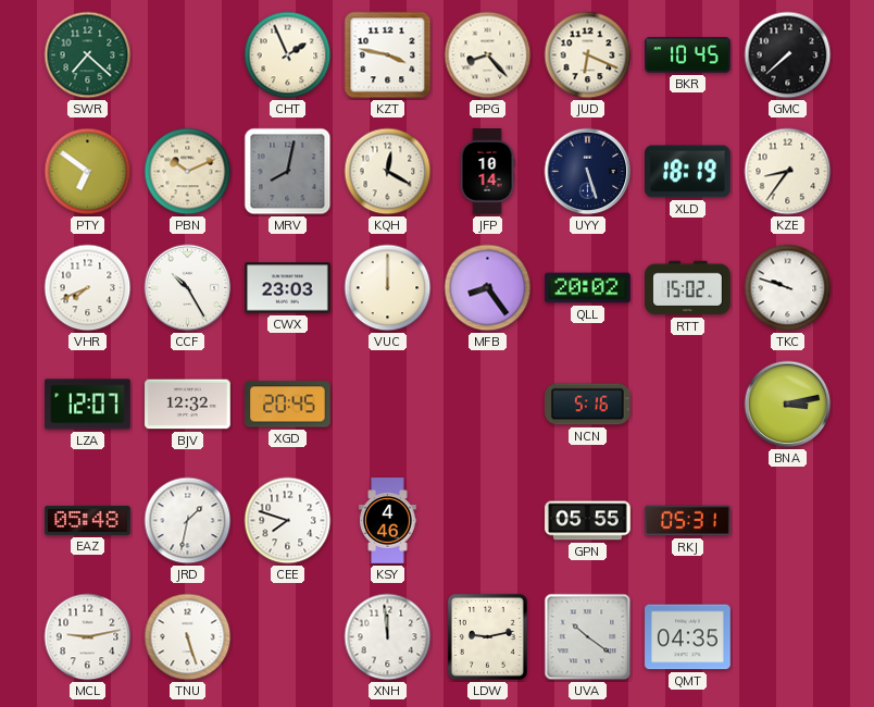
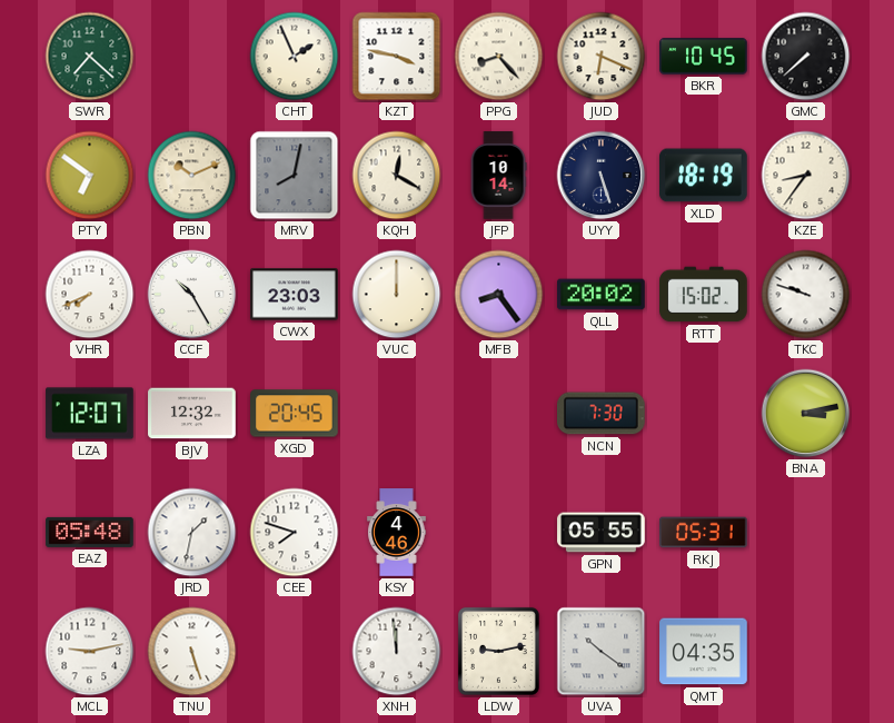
NCN: 5:16 -> 7:30
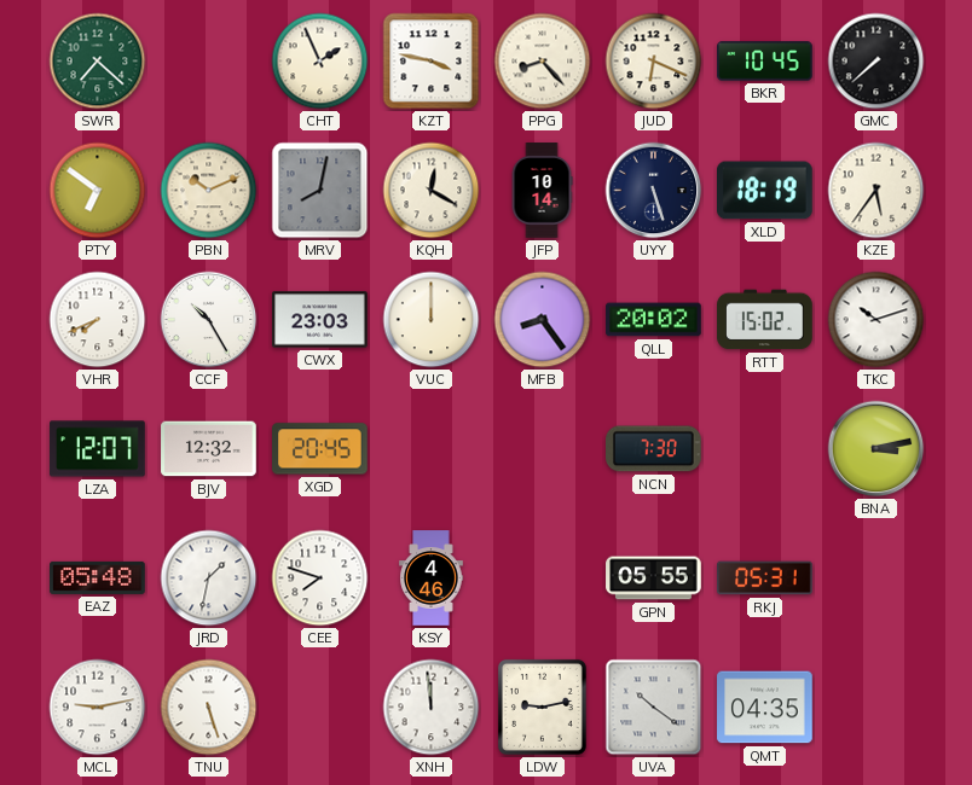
KZE: 8:36 -> 5:36
TKC: 9:48 -> 10:12
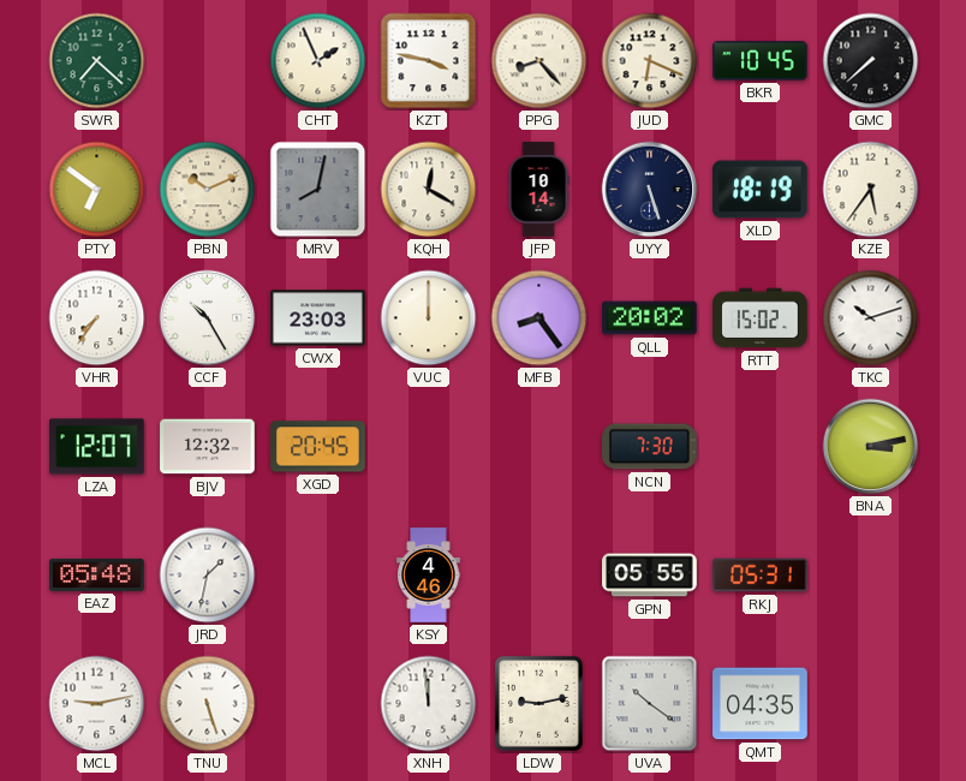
VHR: 7:41 -> 7:36
CEE: 7:48 -> none
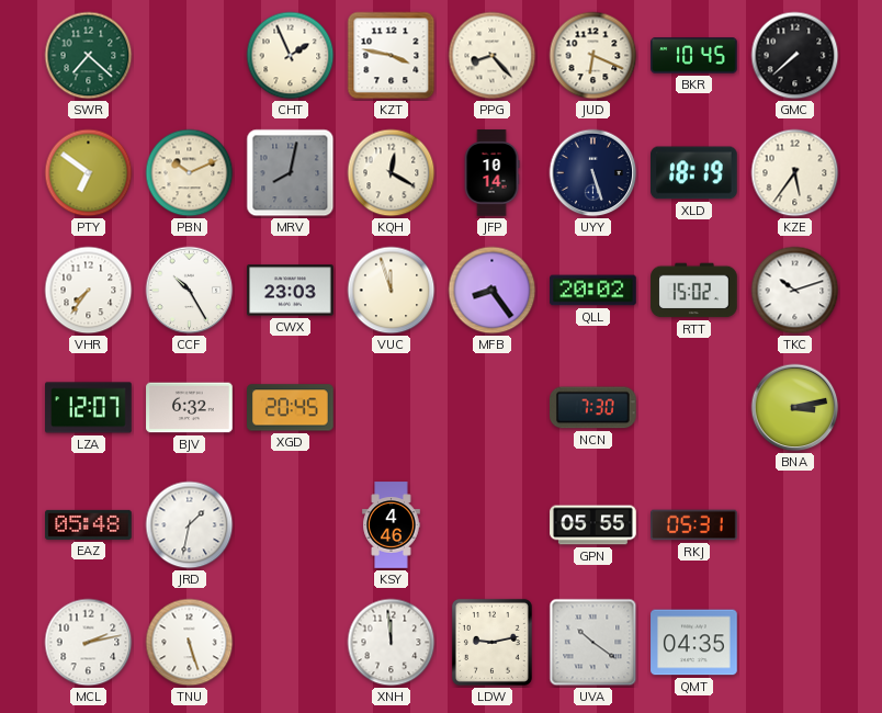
VUC: 12:00 -> 11:57
BJV: 12:32 -> 6:32
MCL: 9:13 -> 2:13
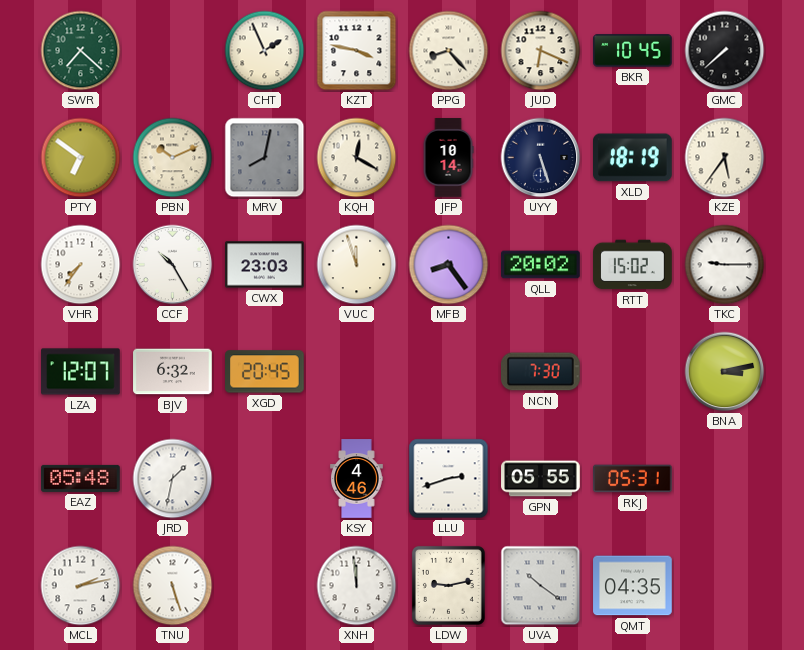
TKC: 10:12 -> 9:15
LLU: none -> 2:42
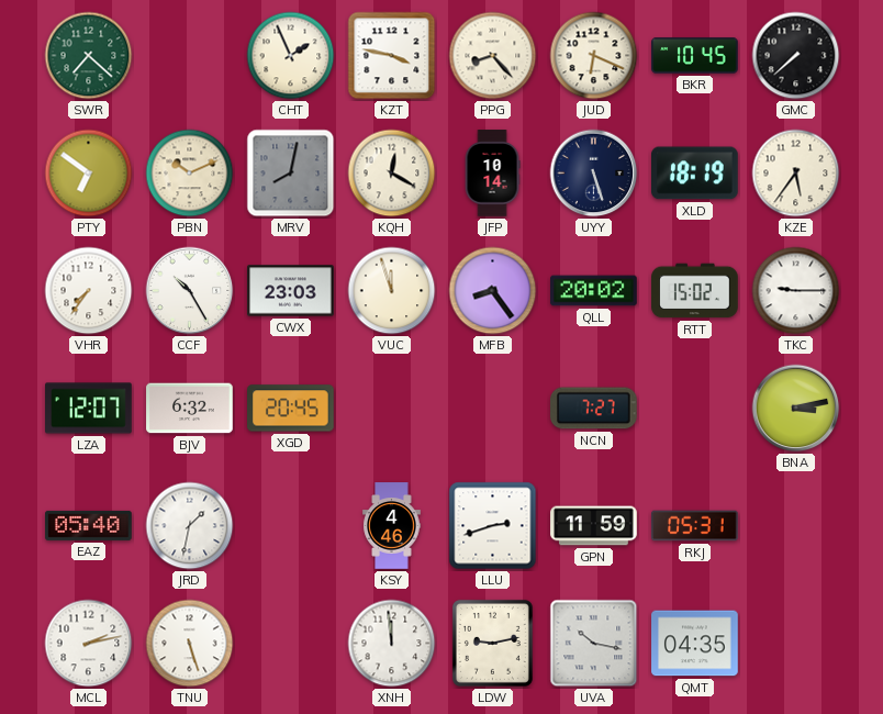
NCN: 7:30 -> 7:27
EAZ: 05:48 -> 05:40
GPN: 05:55 -> 11:59
UVA: 10:21 -> 10:17
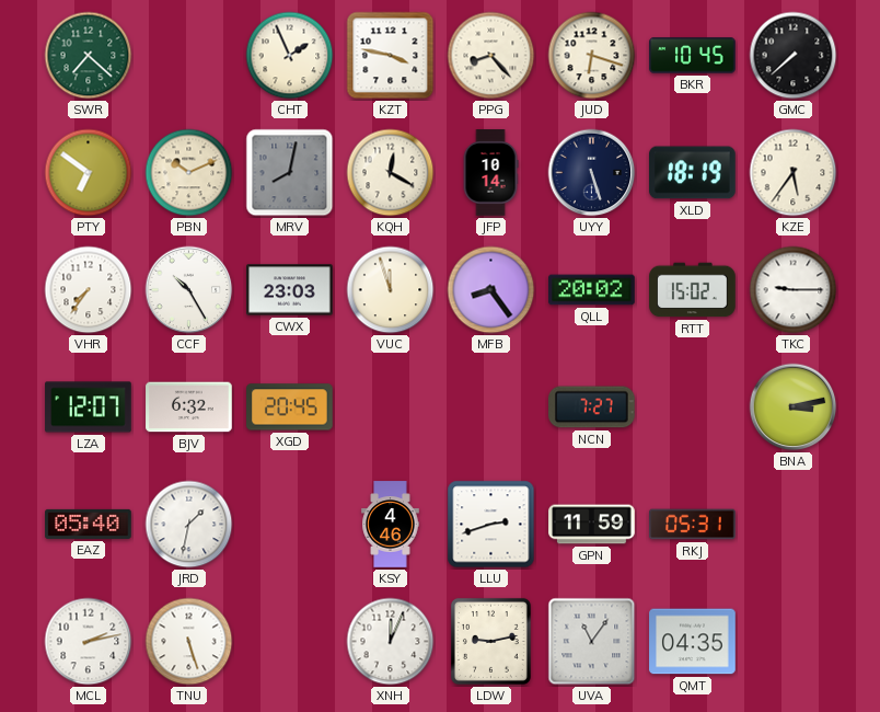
JUD: 6:19 -> 6:18
XNH: 11:59 -> 12:04
UVA: 10:17 -> 11:06
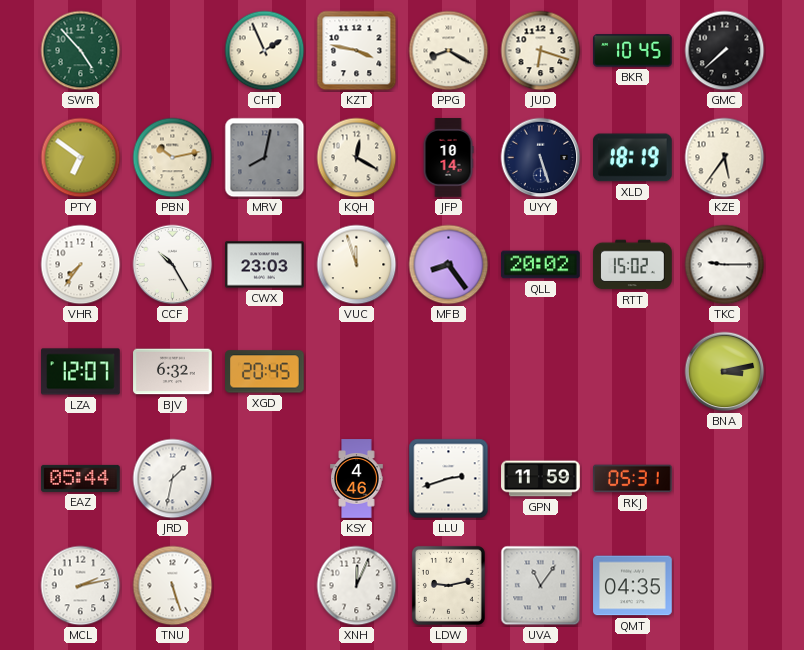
SWR: 7:22 -> 4:53
PPG: 8:23 -> 8:20
PBN: 10:11 -> 10:13
NCN: 7:27 -> none
EAZ: 05:40 -> 05:44
